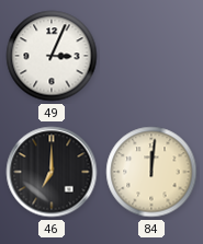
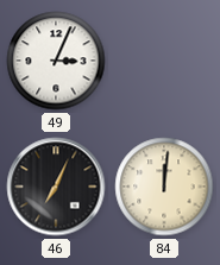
46: 7:00 -> 7:04
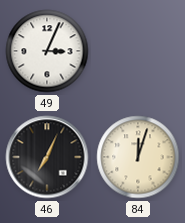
84: 12:01 -> 12:03
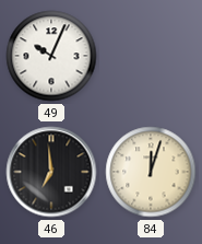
49: 3:04 -> 10:04
46: 7:04 -> 6:59
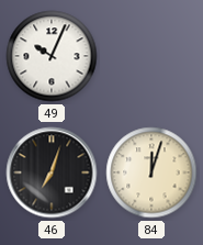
46: 6:59 -> 7:03
